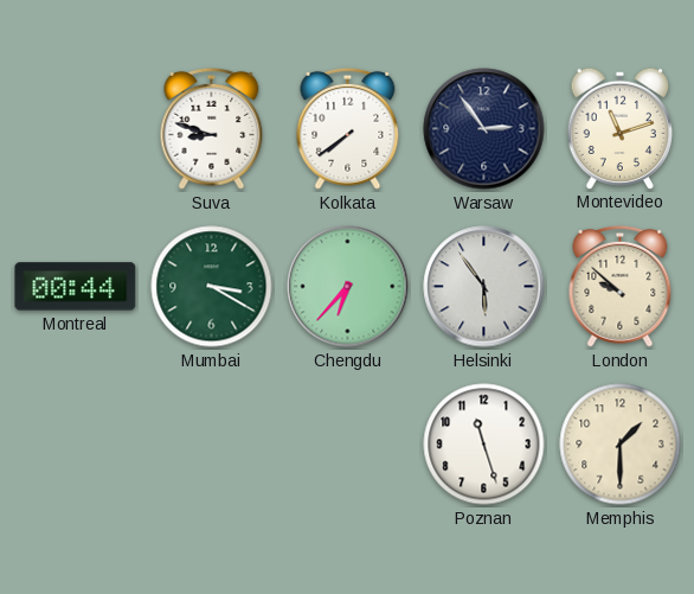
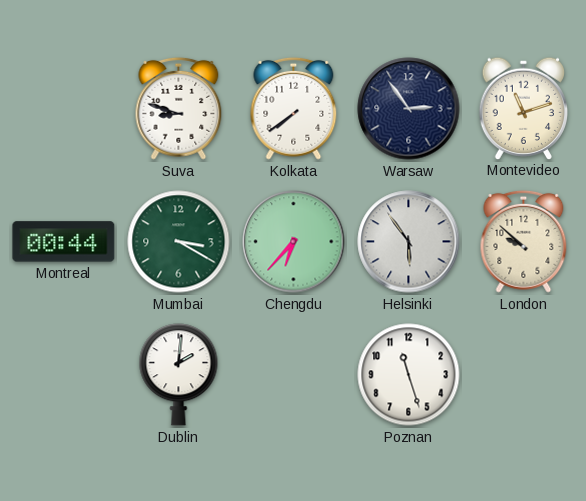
Dublin: none -> 2:01
Memphis: 1:30 -> none
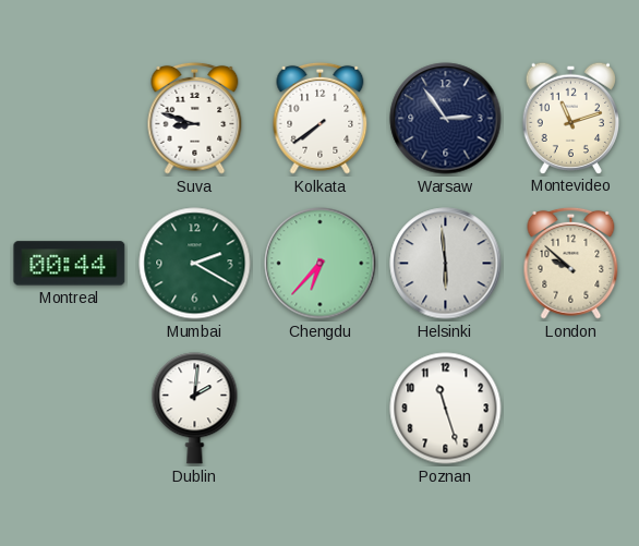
Mumbai: 3:20 -> 2:20
Helsinki: 5:54 -> 5:59
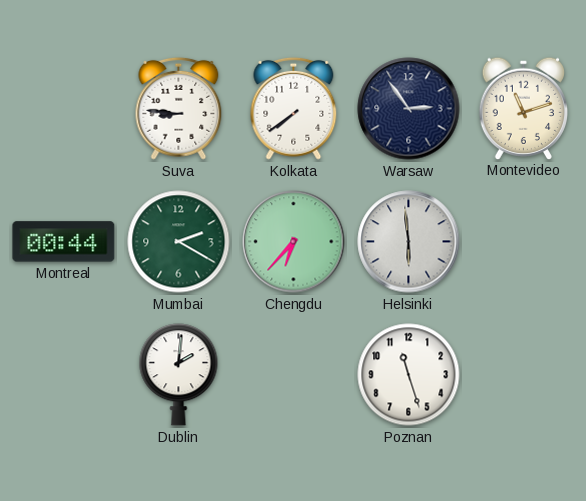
Suva: 8:48 -> 8:46
London: 9:52 -> none
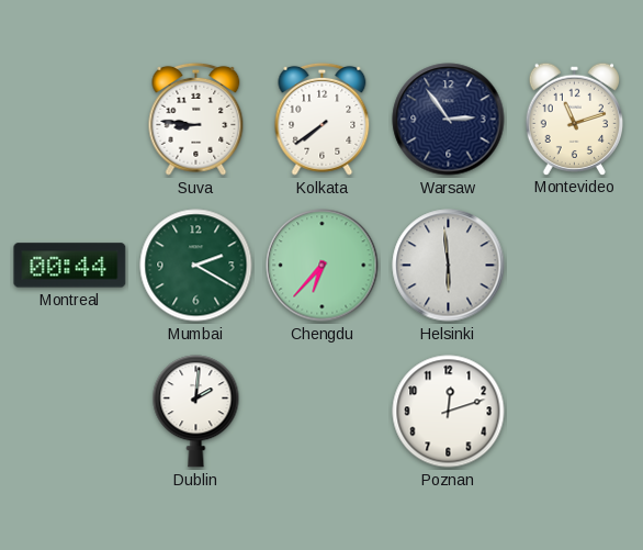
Poznan: 11:27 -> 12:12
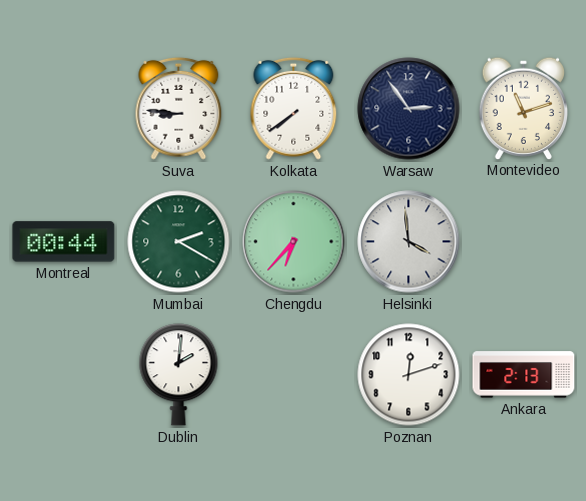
Helsinki: 5:59 -> 3:59
Ankara: none -> 2:13
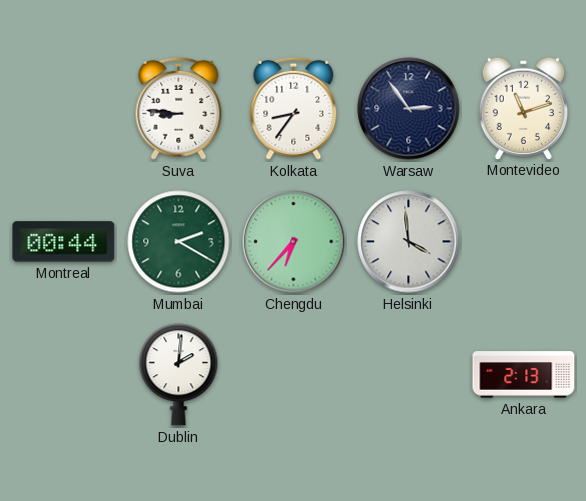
Kolkata: 7:39 -> 8:36
Poznan: 12:12 -> none
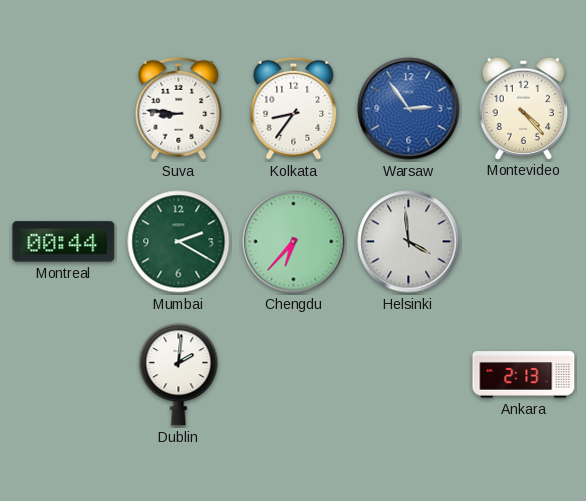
Warsaw dial: navy -> blue
Montevideo: 11:12 -> 4:23
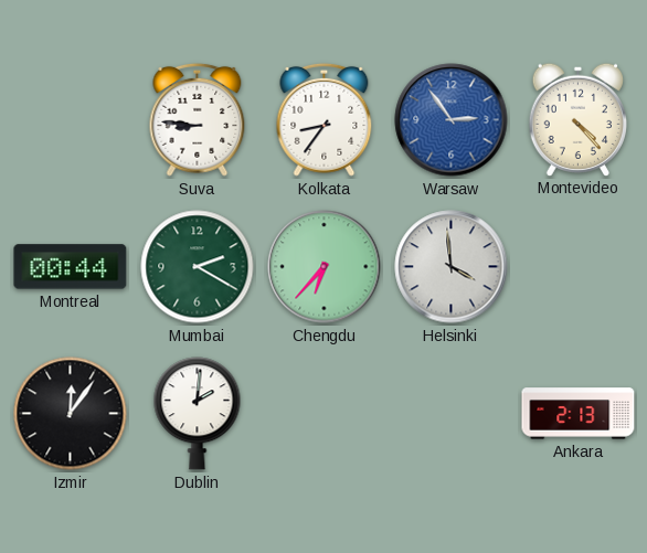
Izmir: none -> 12:06
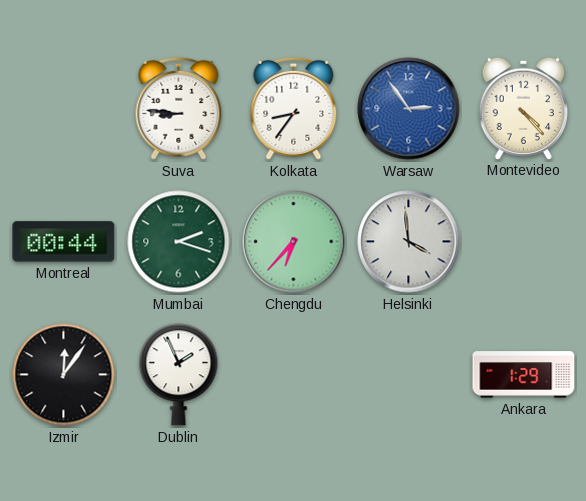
Mumbai: 2:20 -> 2:18
Dublin: 2:01 -> 1:56
Ankara: 2:13 -> 1:29
